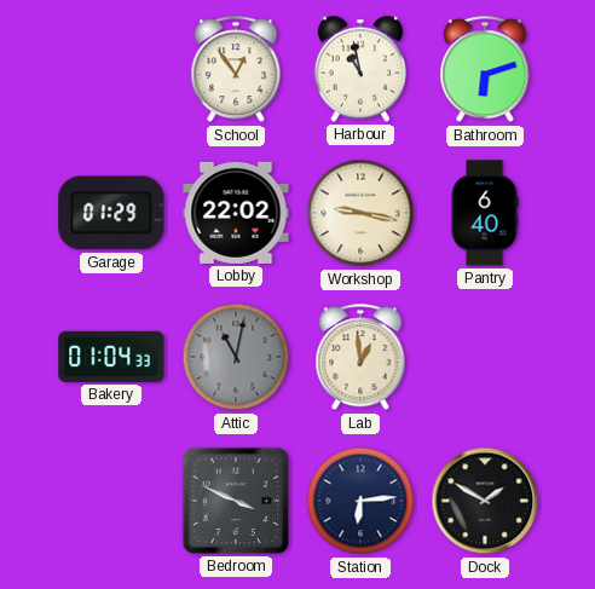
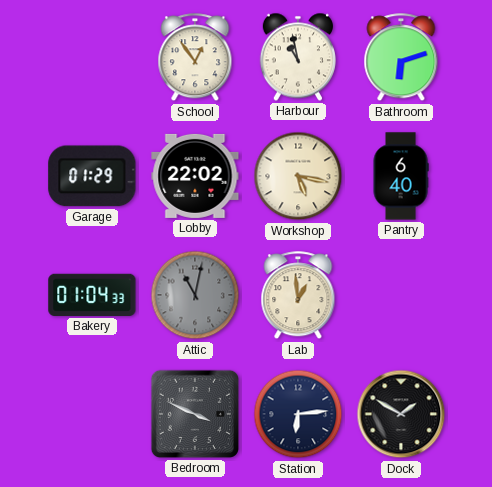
Workshop: 9:17 -> 5:17
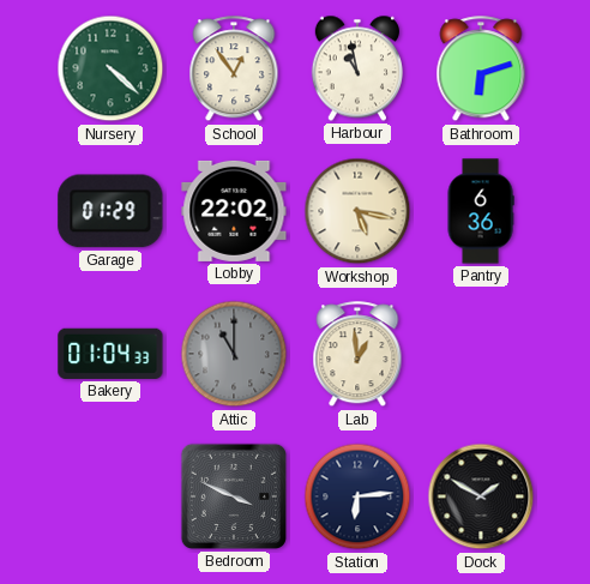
Nursery: none -> 4:22
Pantry: 6:40 -> 6:36
Attic: 11:02 -> 11:00
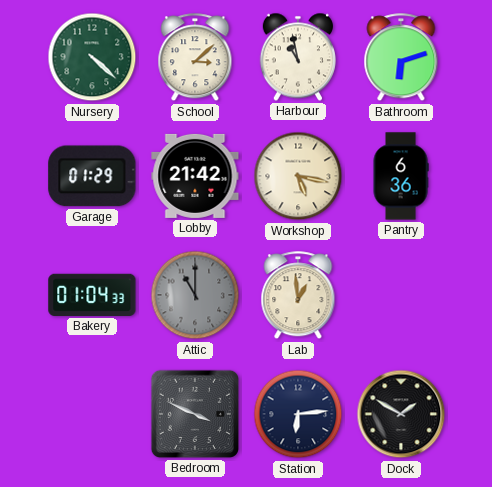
School: 12:54 -> 3:08
Lobby: 22:02 -> 21:42
